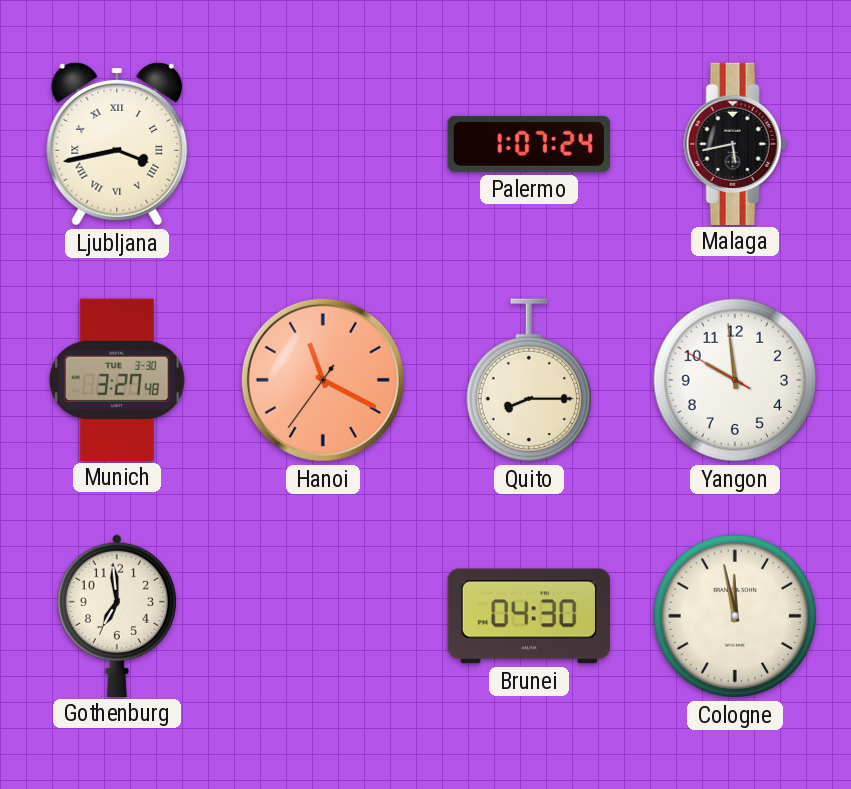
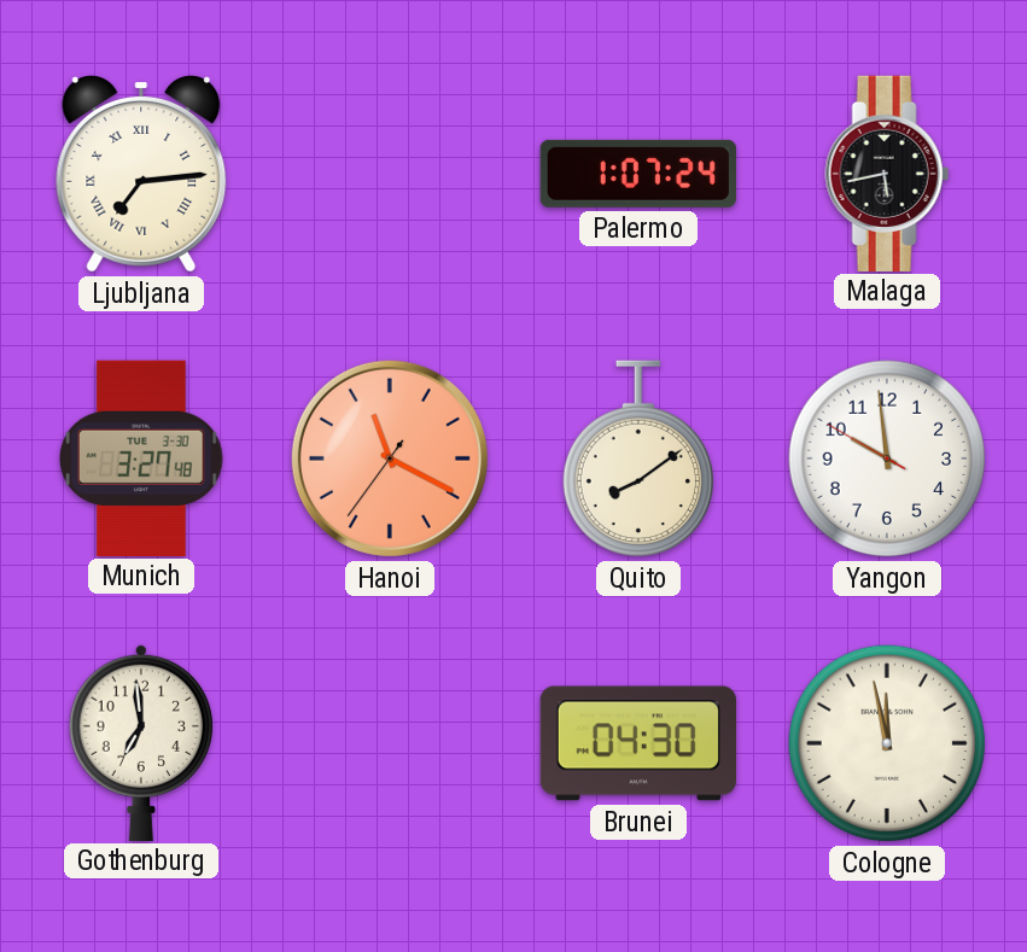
Ljubljana: 3:43 -> 7:14
Quito: 8:15 -> 8:09
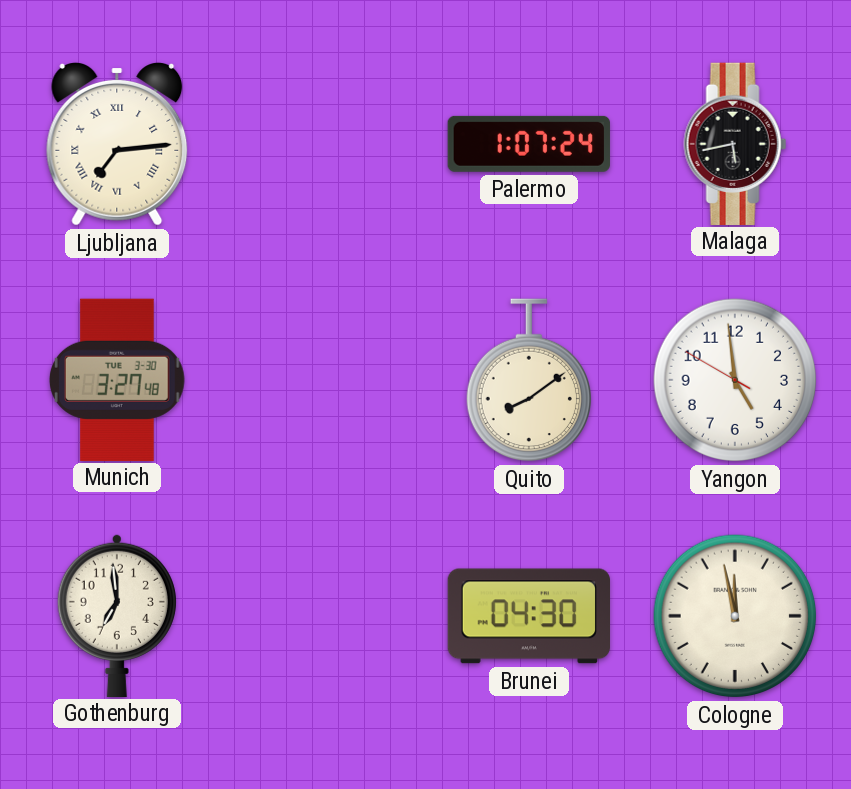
Hanoi: 11:19 -> none
Yangon: 9:58 -> 4:58
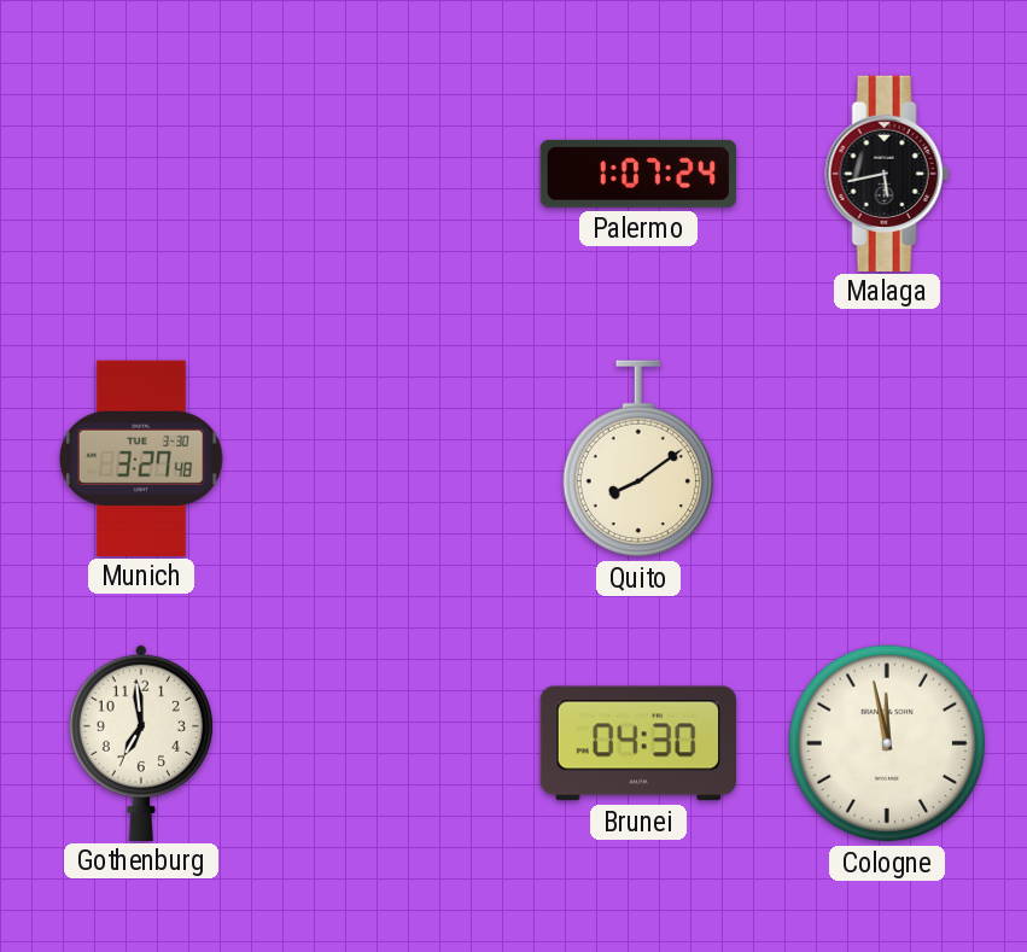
Ljubljana: 7:14 -> none
Yangon: 4:58 -> none
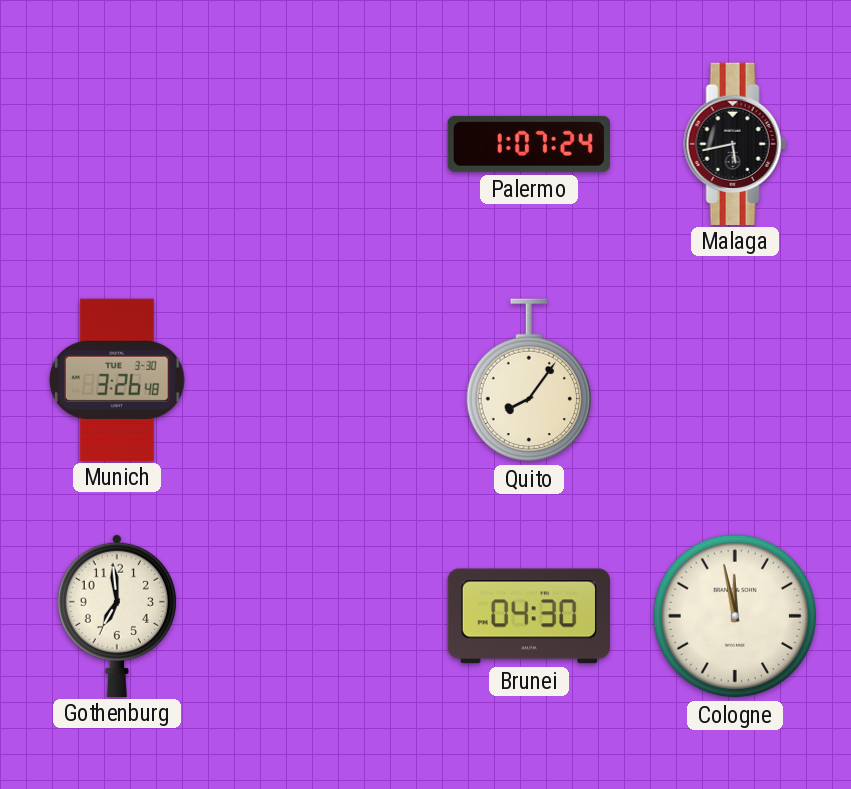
Munich: 3:27 -> 3:26
Quito: 8:09 -> 8:06
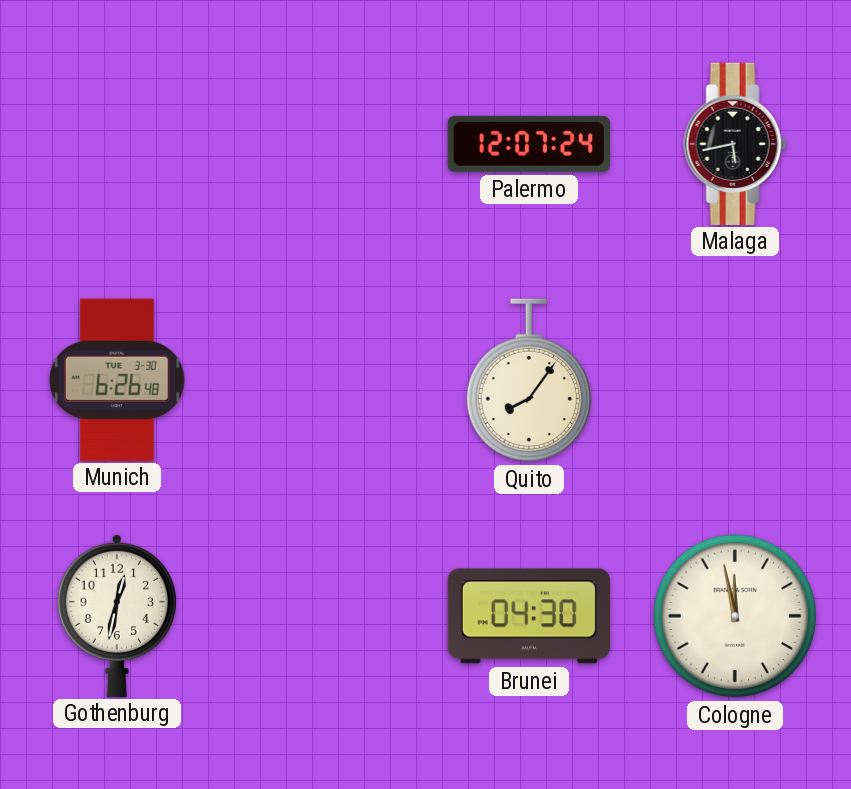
Palermo: 1:07 -> 12:07
Munich: 3:26 -> 6:26
Gothenburg: 6:59 -> 12:32
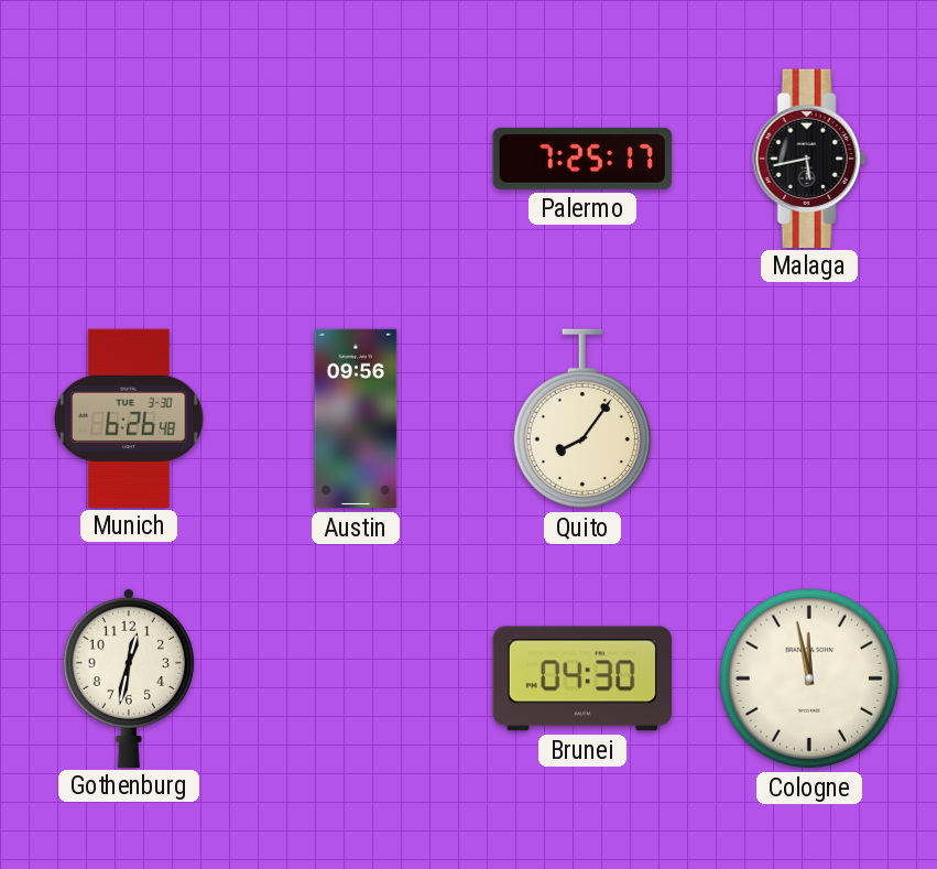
Palermo: 12:07 -> 7:25
Austin: none -> 09:56
